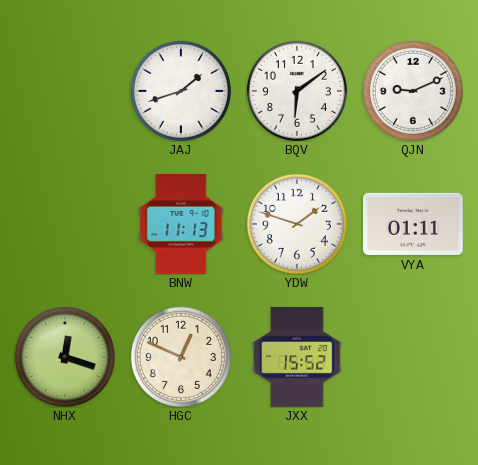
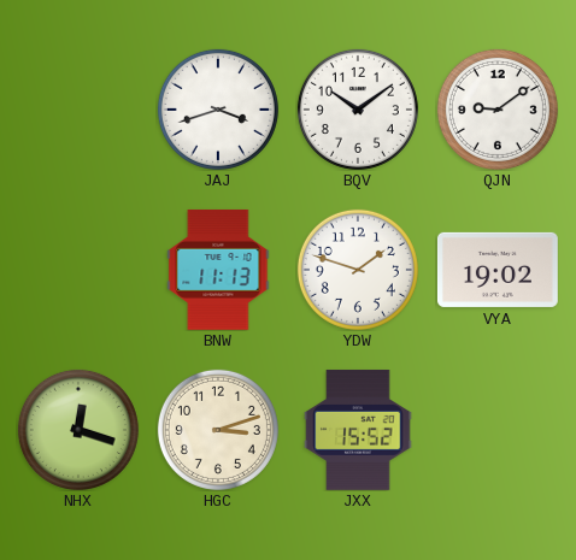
JAJ: 1:42 -> 3:42
BQV: 6:09 -> 10:09
QJN: 9:11 -> 9:09
VYA: 01:11 -> 19:02
HGC: 12:49 -> 3:12
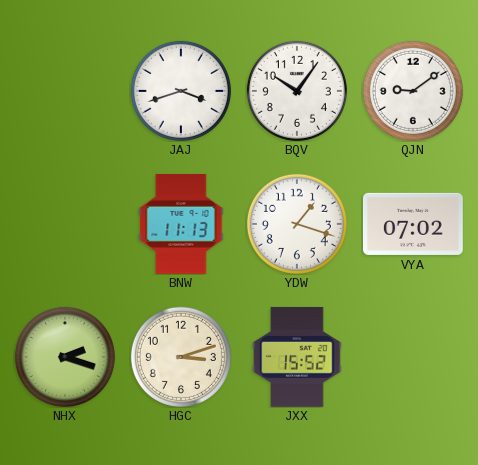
BQV: 10:09 -> 10:06
YDW: 1:48 -> 1:18
VYA: 19:02 -> 07:02
NHX: 12:18 -> 2:18
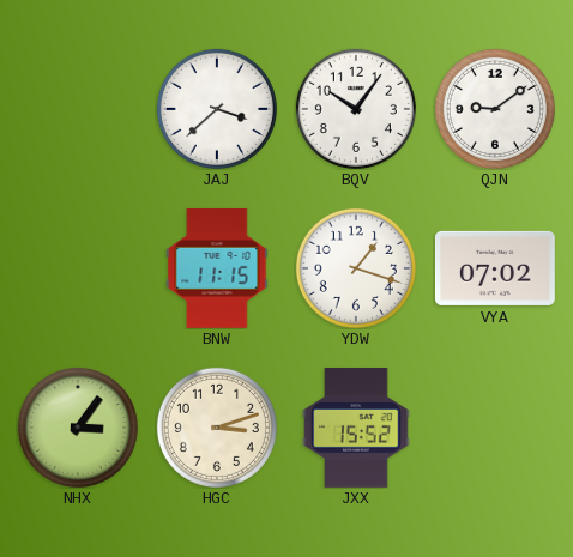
JAJ: 3:42 -> 3:38
BNW: 11:13 -> 11:15
NHX: 2:18 -> 3:06
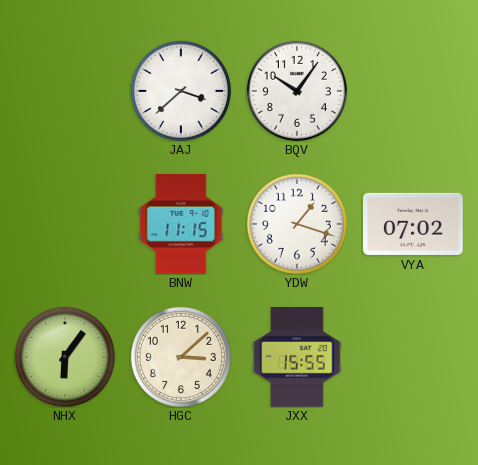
QJN: 9:09 -> none
NHX: 3:06 -> 6:06
HGC: 3:12 -> 3:08
JXX: 15:52 -> 15:55
